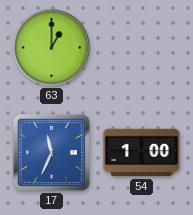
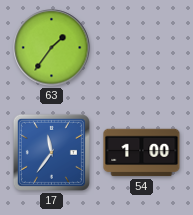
63: 1:00 -> 1:36
17: 11:34 -> 11:36
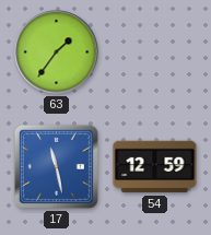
17: 11:36 -> 11:28
54: 1:00 -> 12:59
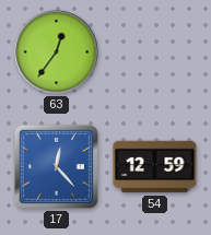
63: 1:36 -> 12:36
17: 11:28 -> 12:23
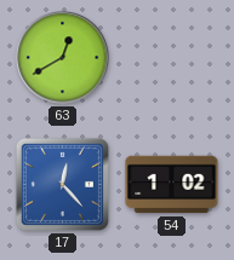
63: 12:36 -> 12:40
54: 12:59 -> 1:02
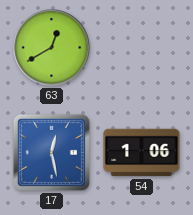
17: 12:23 -> 12:28
54: 1:02 -> 1:06
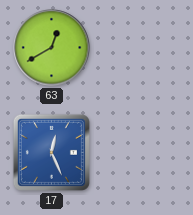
17: 12:28 -> 12:26
54: 1:06 -> none
